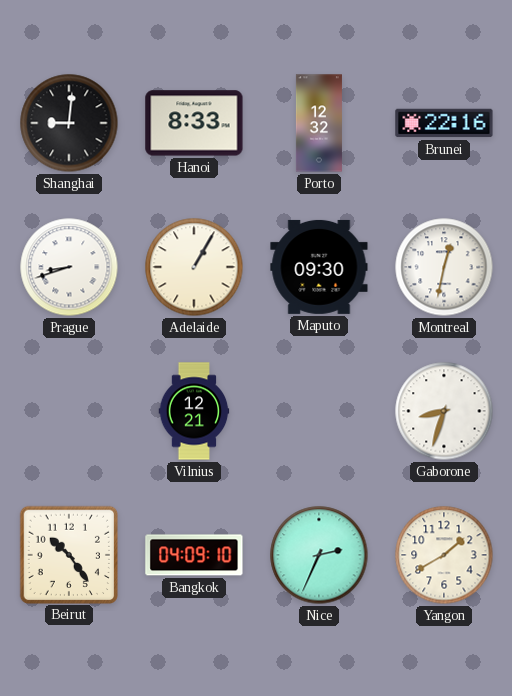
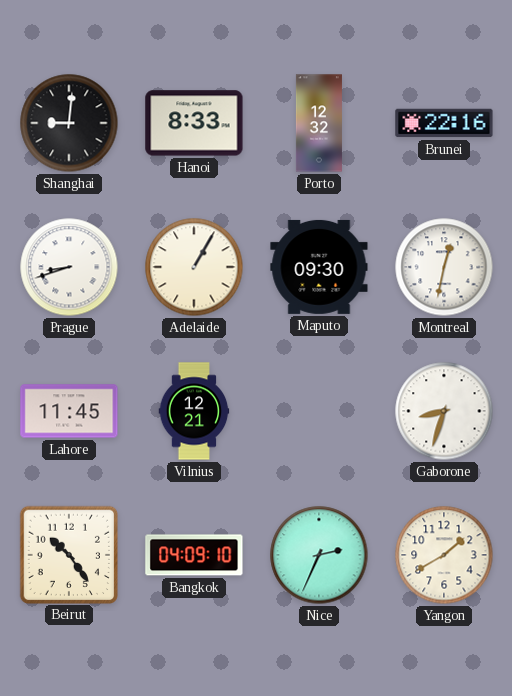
Lahore: none -> 11:45
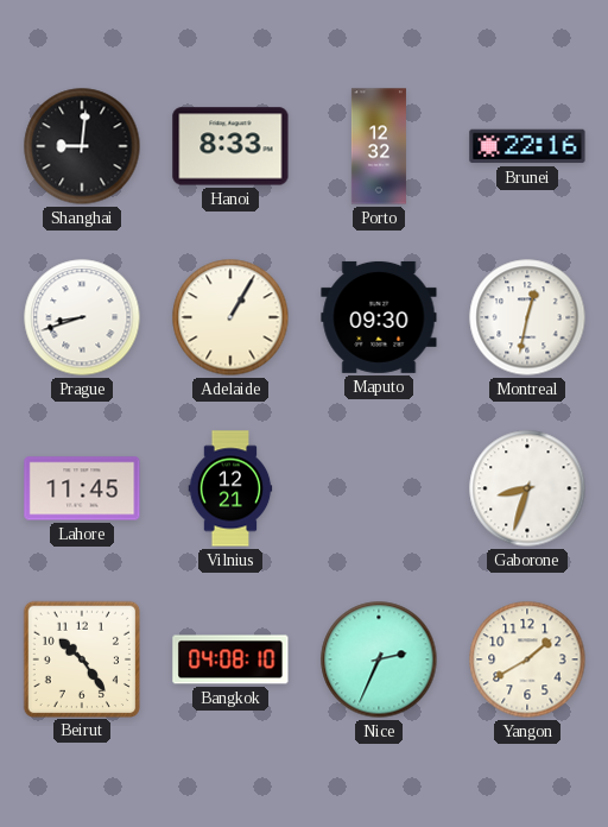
Bangkok: 04:09 -> 04:08
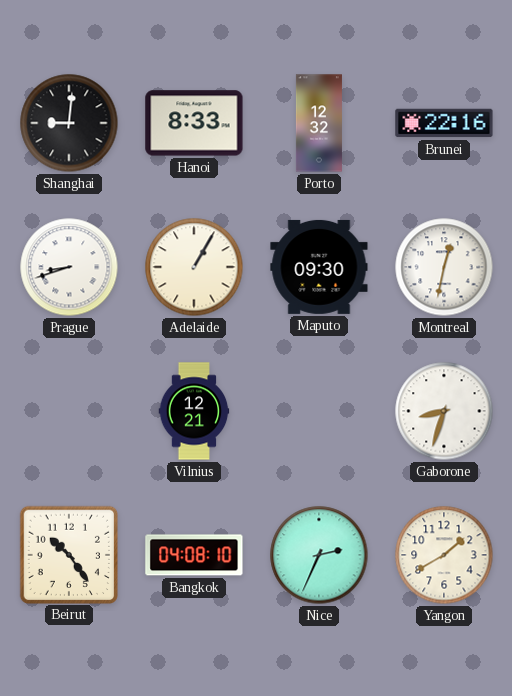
Lahore: 11:45 -> none
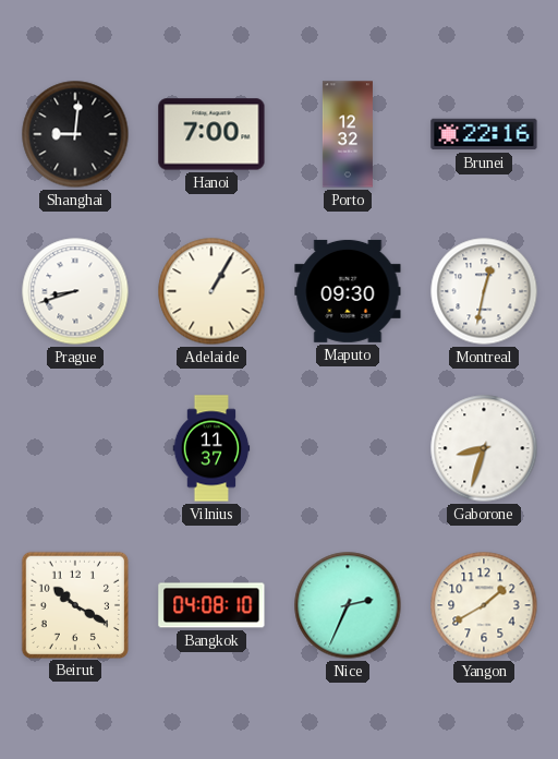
Hanoi: 8:33 -> 7:00
Vilnius: 12:21 -> 11:37
Beirut: 10:24 -> 10:20
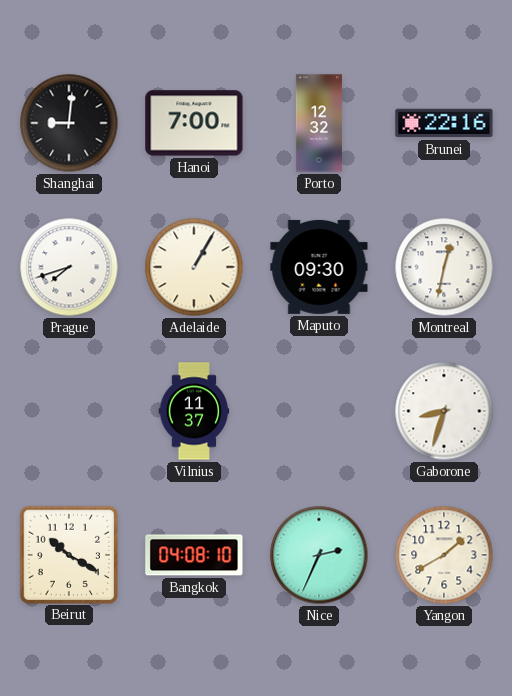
Prague: 8:42 -> 7:42
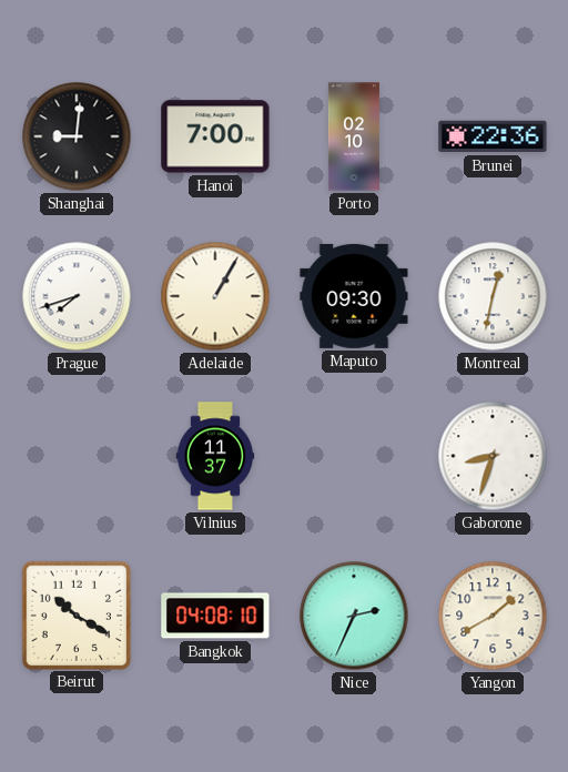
Porto: 12:32 -> 02:10
Brunei: 22:16 -> 22:36
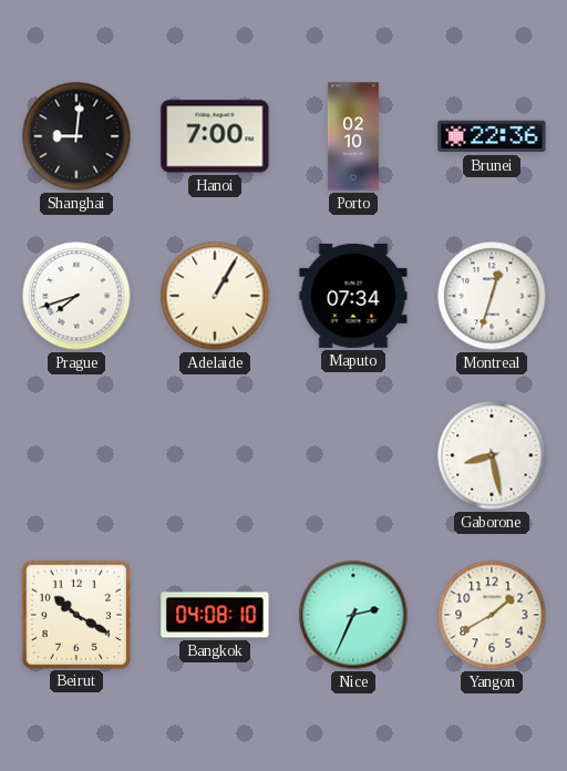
Maputo: 09:30 -> 07:34
Montreal: 12:32 -> 12:33
Vilnius: 11:37 -> none
Gaborone: 8:33 -> 8:28
